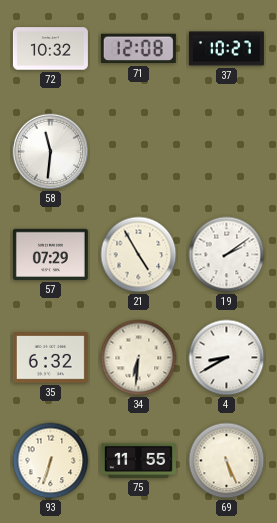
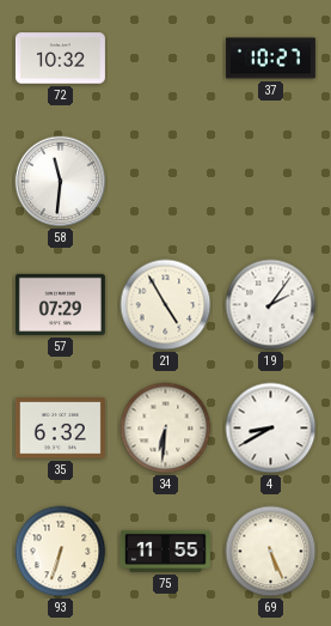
71: 12:08 -> none
19: 2:09 -> 2:06
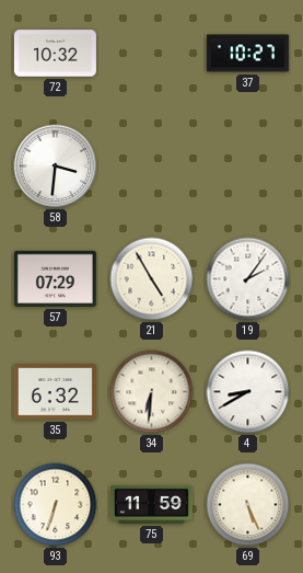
58: 11:31 -> 3:31
75: 11:55 -> 11:59
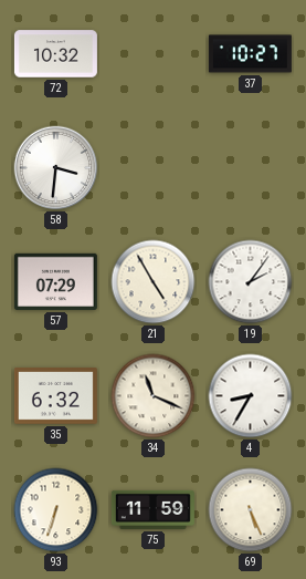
34: 6:31 -> 11:19
4: 8:40 -> 8:35
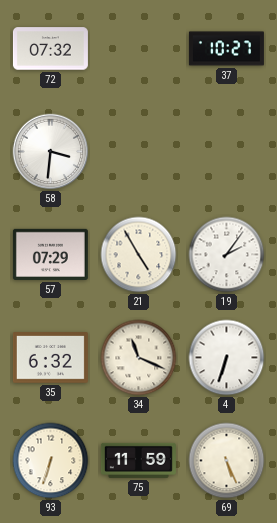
72: 10:32 -> 07:32
4: 8:35 -> 6:33
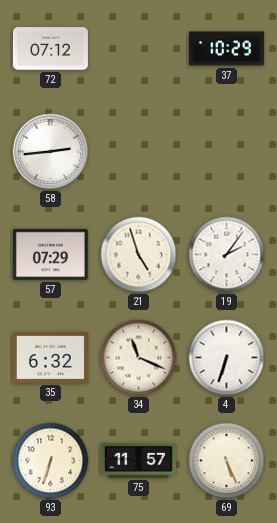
72: 07:32 -> 07:12
37: 10:27 -> 10:29
58: 3:31 -> 2:44
21: 4:55 -> 4:57
75: 11:59 -> 11:57
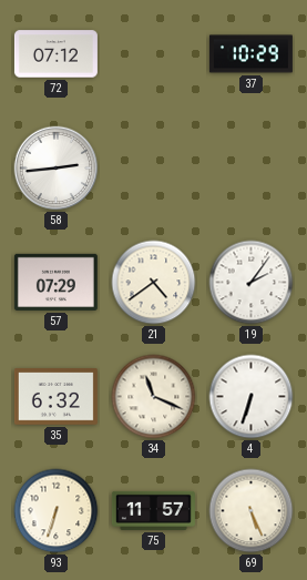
21: 4:57 -> 4:39
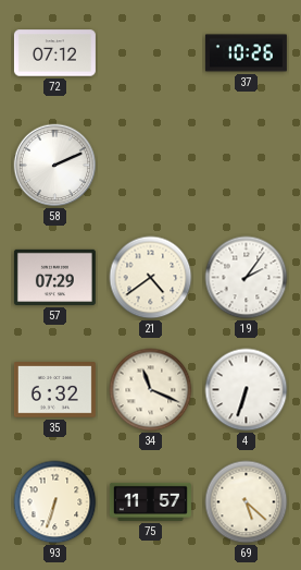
37: 10:29 -> 10:26
58: 2:44 -> 2:11
69: 5:26 -> 5:22
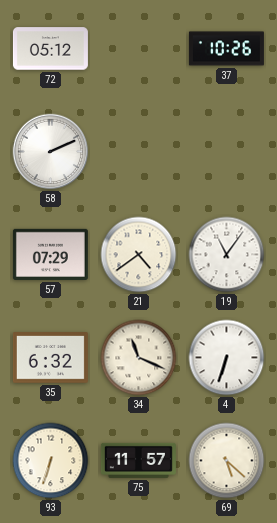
72: 07:12 -> 05:12
19: 2:06 -> 11:06
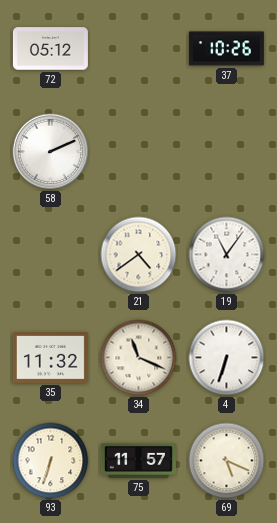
57: 07:29 -> none
35: 6:32 -> 11:32
69: 5:22 -> 5:19
